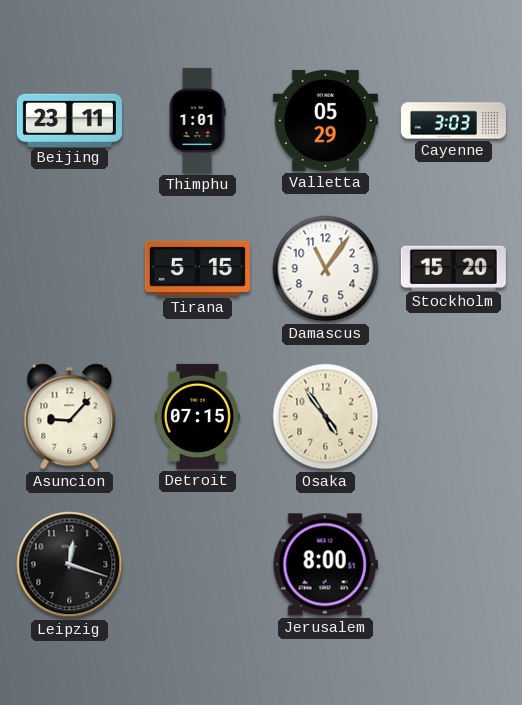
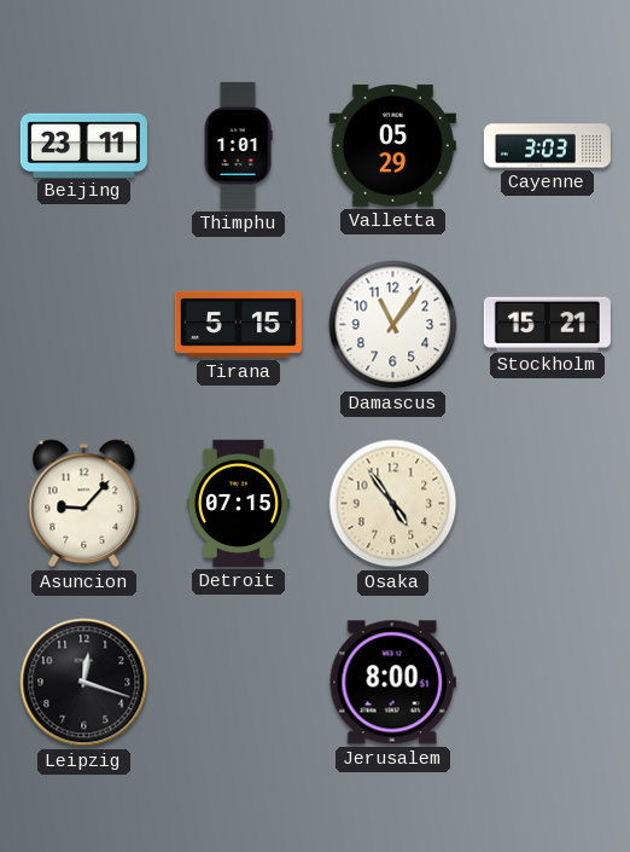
Stockholm: 15:20 -> 15:21
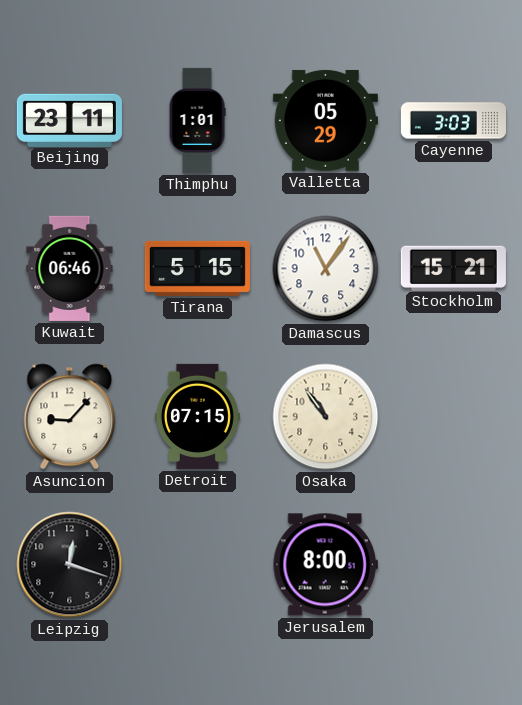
Kuwait: none -> 06:46
Osaka: 4:54 -> 10:54
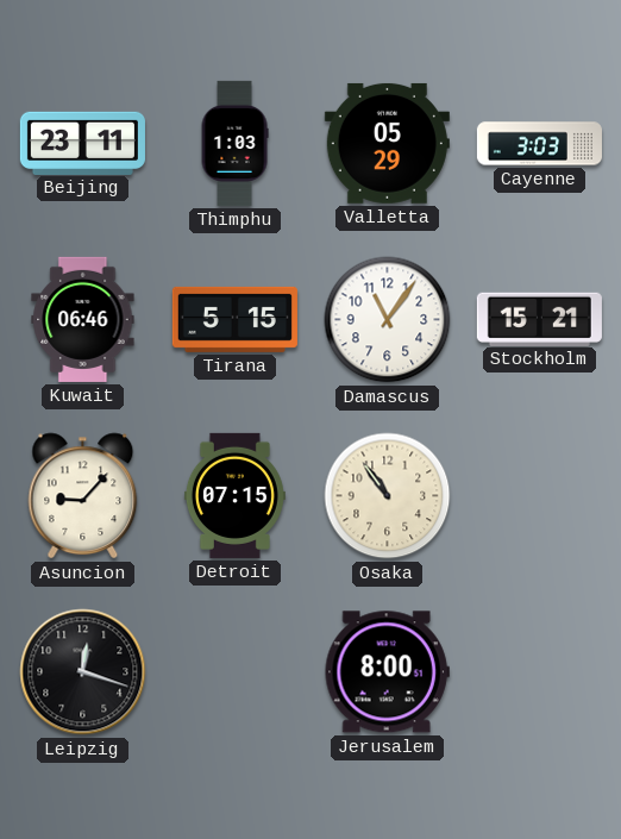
Thimphu: 1:01 -> 1:03
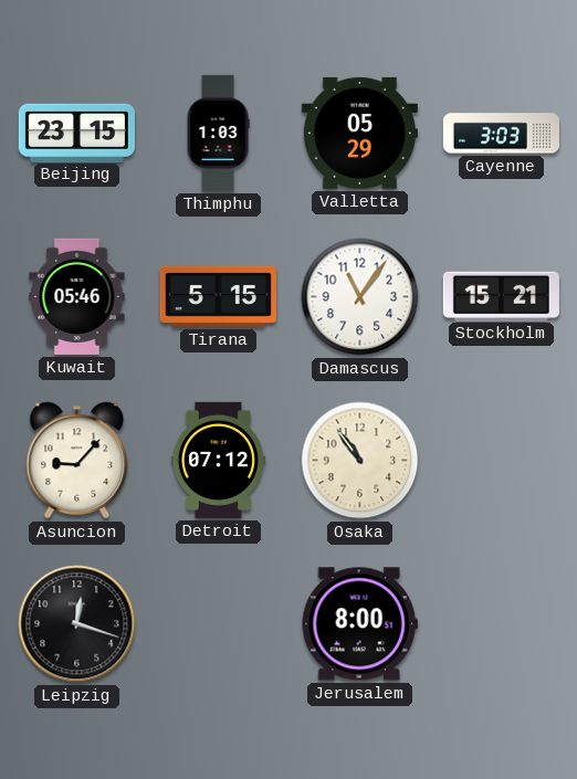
Beijing: 23:11 -> 23:15
Kuwait: 06:46 -> 05:46
Detroit: 07:15 -> 07:12
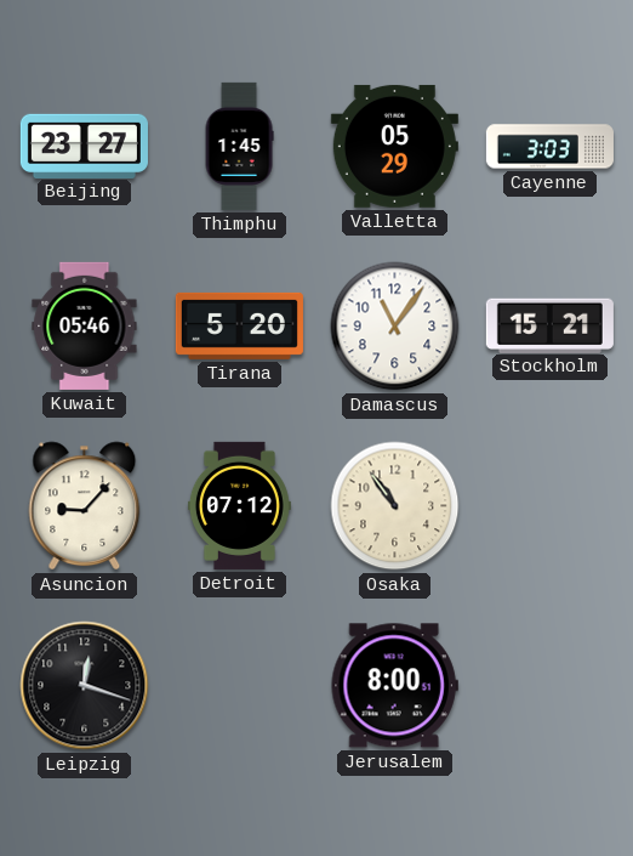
Beijing: 23:15 -> 23:27
Thimphu: 1:03 -> 1:45
Tirana: 5:15 -> 5:20
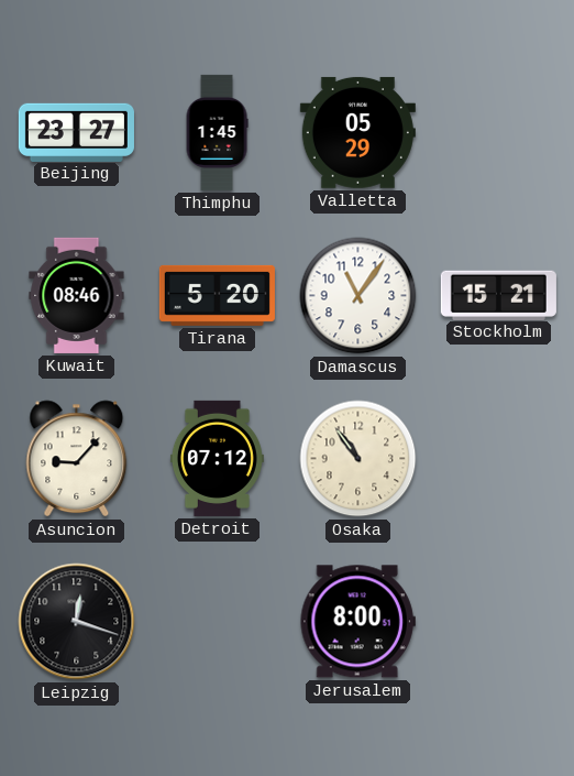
Cayenne: 3:03 -> none
Kuwait: 05:46 -> 08:46
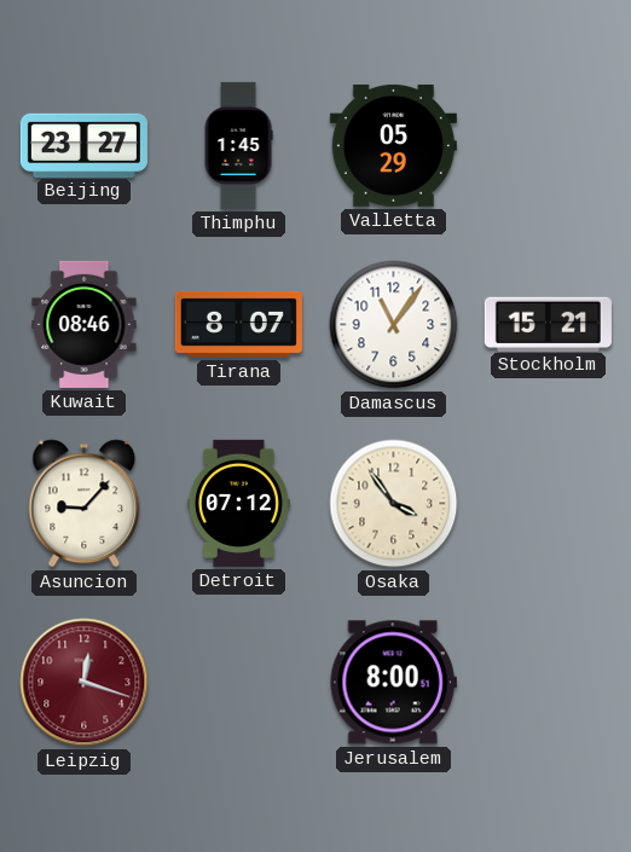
Tirana: 5:20 -> 8:07
Osaka: 10:54 -> 3:54
Leipzig dial: black -> burgundy
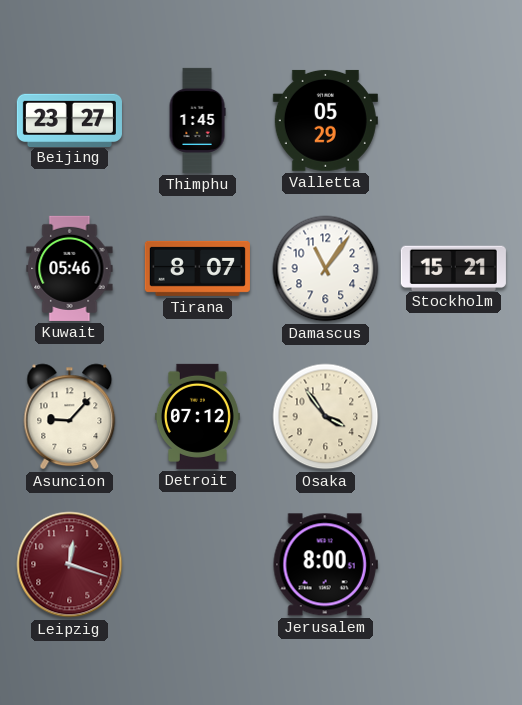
Kuwait: 08:46 -> 05:46
